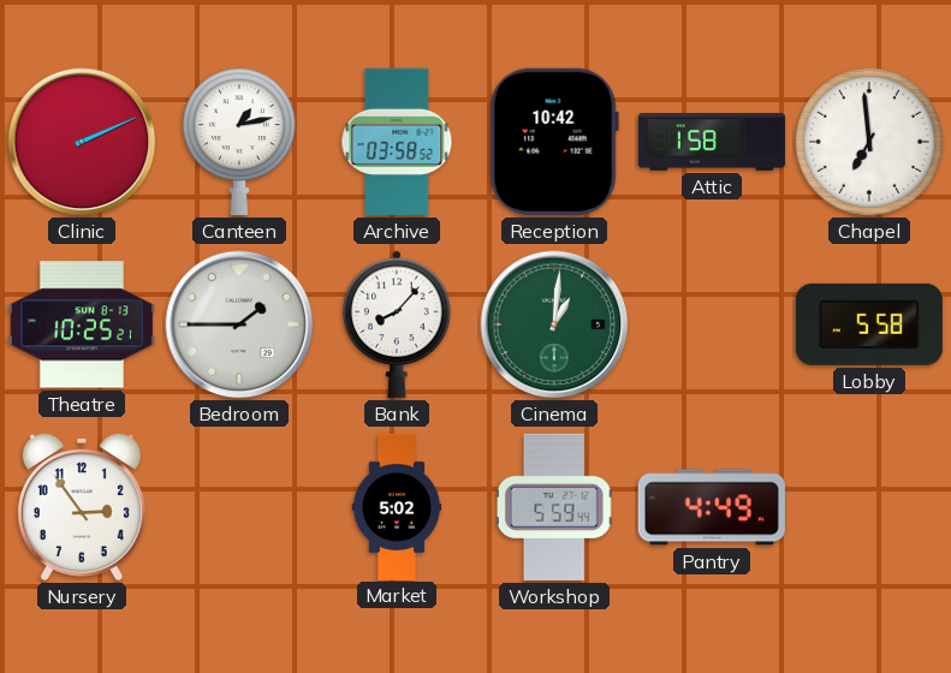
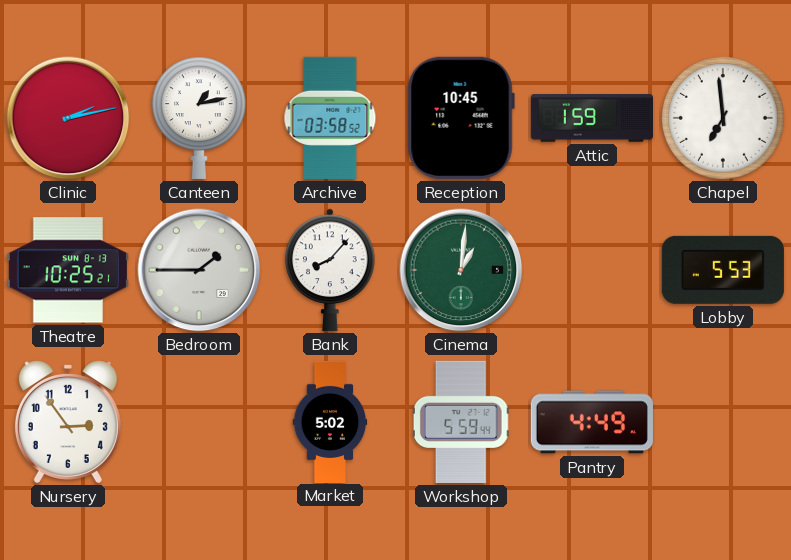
Clinic: 2:11 -> 2:13
Reception: 10:42 -> 10:45
Attic: 1:58 -> 1:59
Lobby: 5:58 -> 5:53
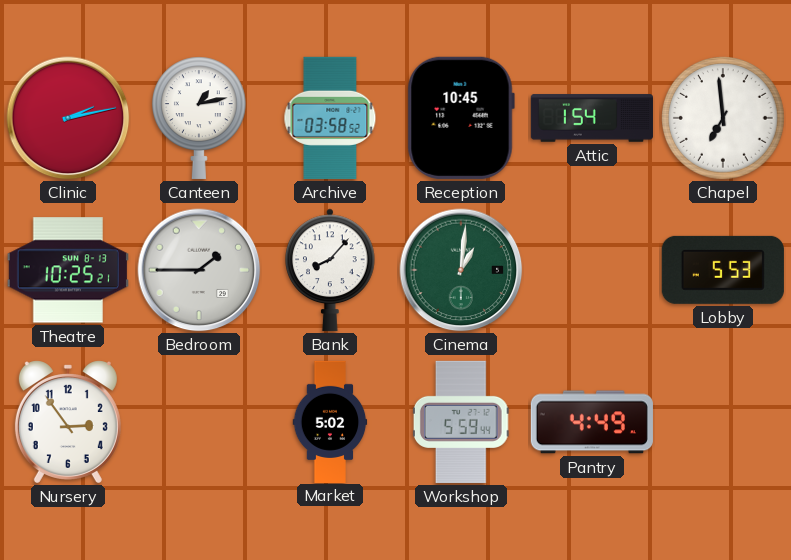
Attic: 1:59 -> 1:54
